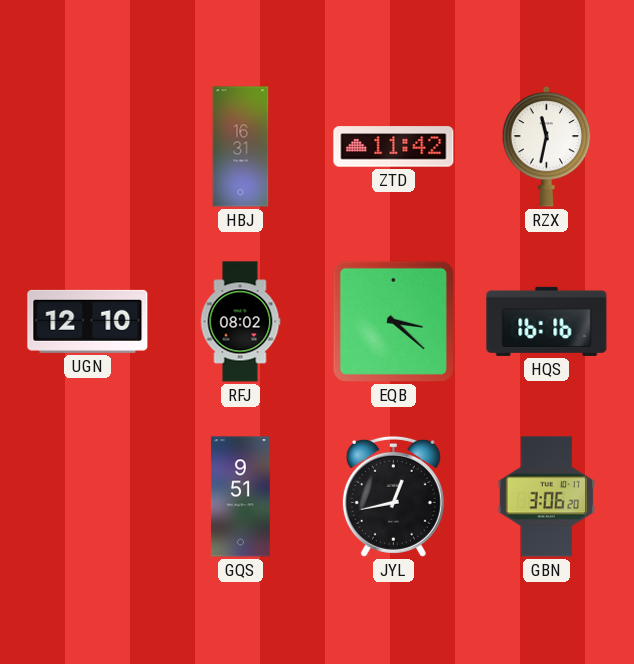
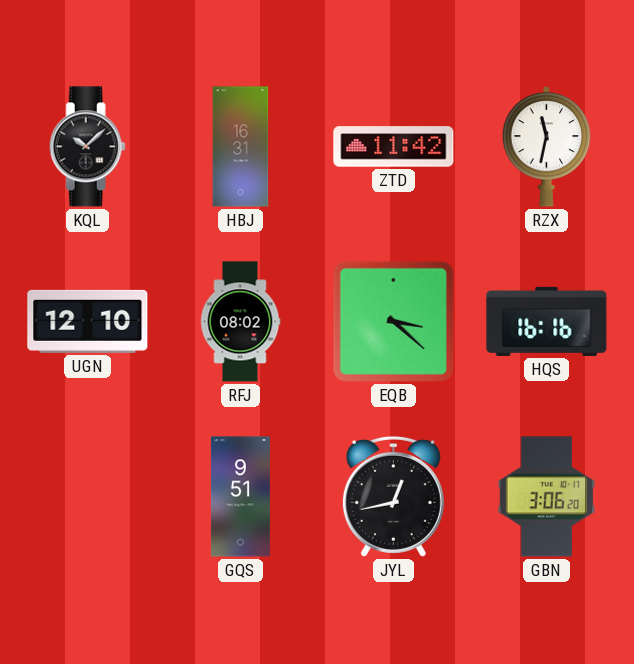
KQL: none -> 10:08
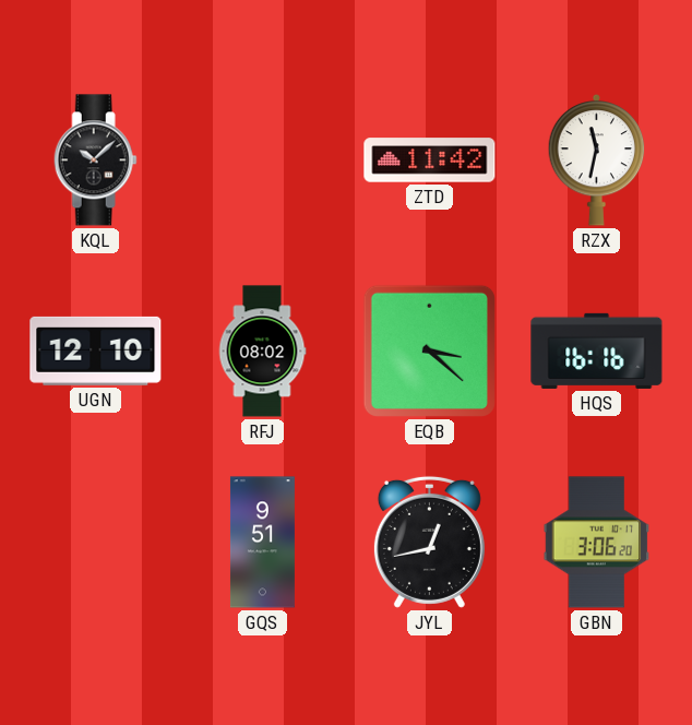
HBJ: 16:31 -> none
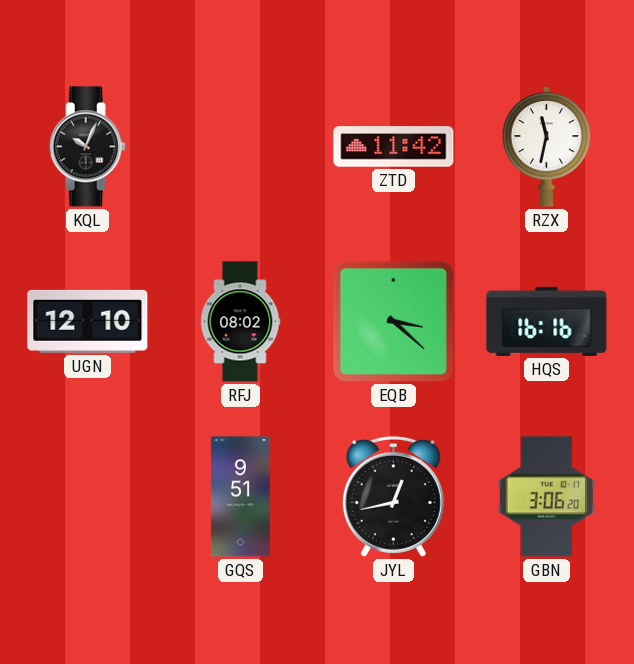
KQL: 10:08 -> 10:04
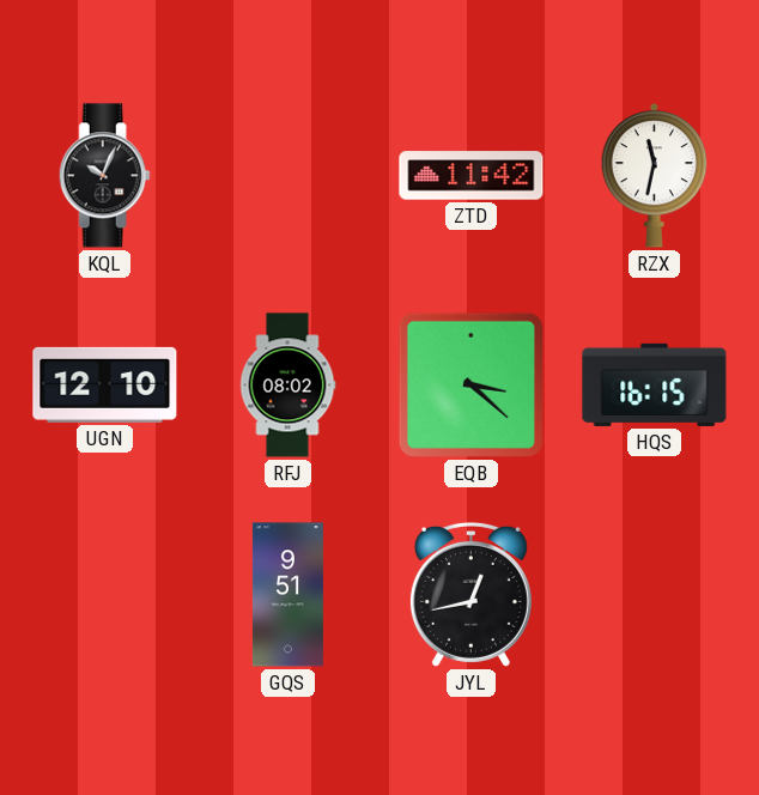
HQS: 16:16 -> 16:15
GBN: 3:06 -> none
